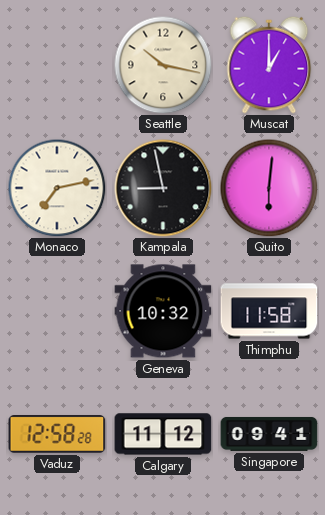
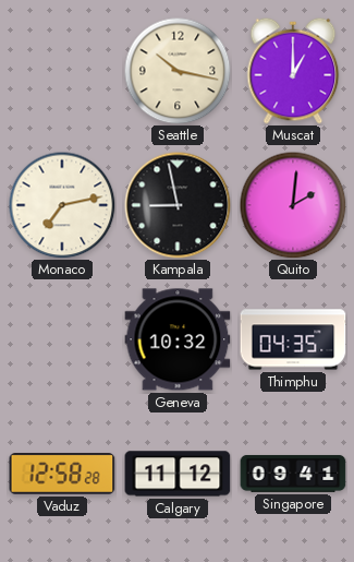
Quito: 6:01 -> 2:01
Thimphu: 11:58 -> 04:35
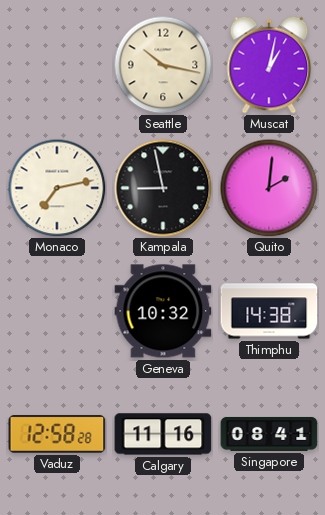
Muscat: 1:00 -> 1:02
Thimphu: 04:35 -> 14:38
Calgary: 11:12 -> 11:16
Singapore: 09:41 -> 08:41
